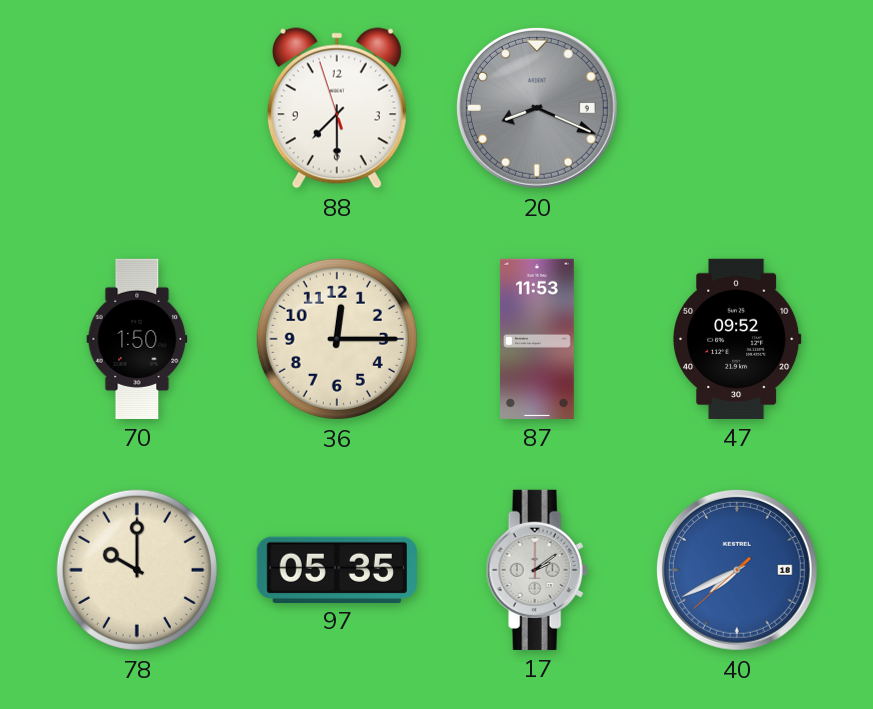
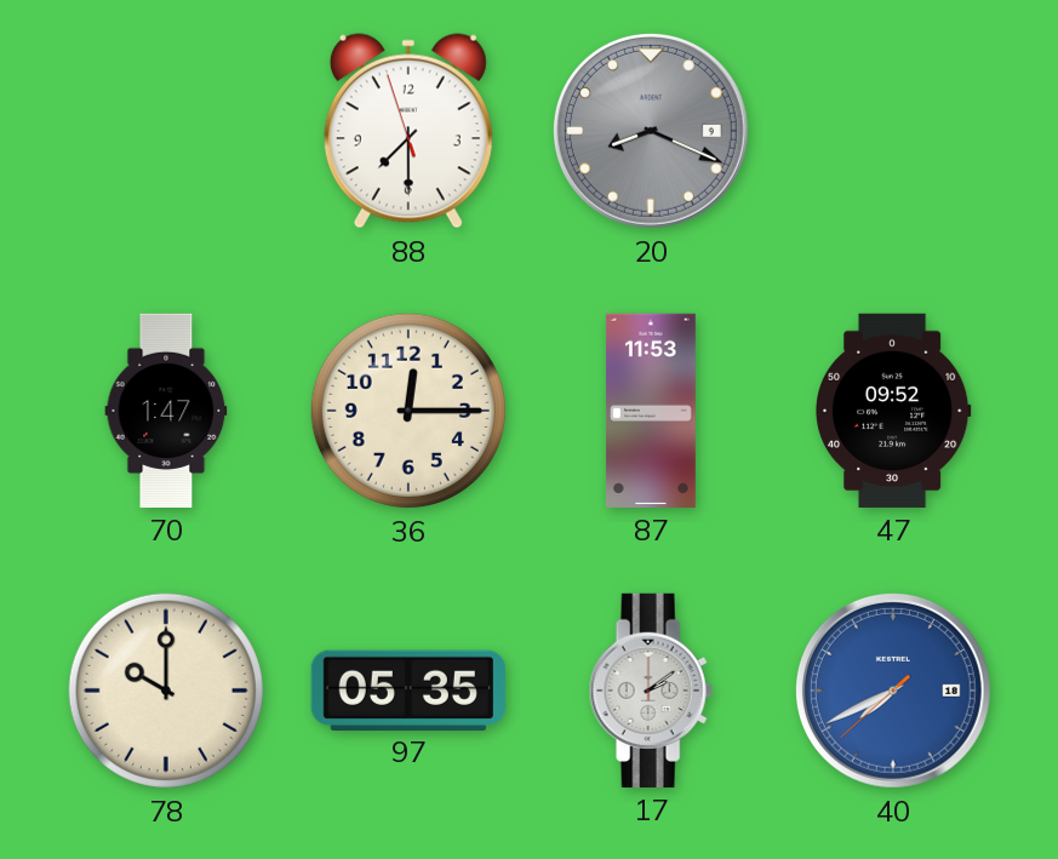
70: 1:50 -> 1:47
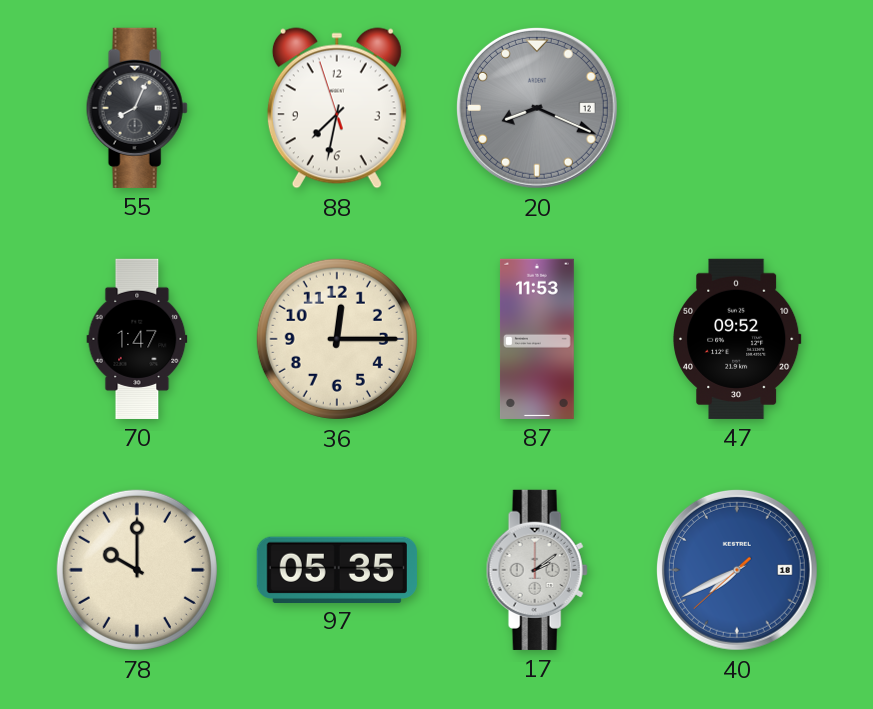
55: none -> 8:04
88: 7:29 -> 7:31
20 date: 9 -> 12
